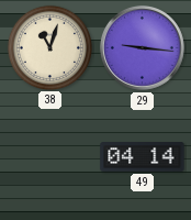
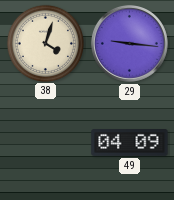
38: 11:03 -> 4:03
49: 04:14 -> 04:09
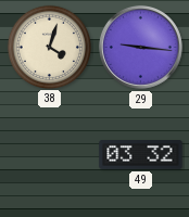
49: 04:09 -> 03:32
